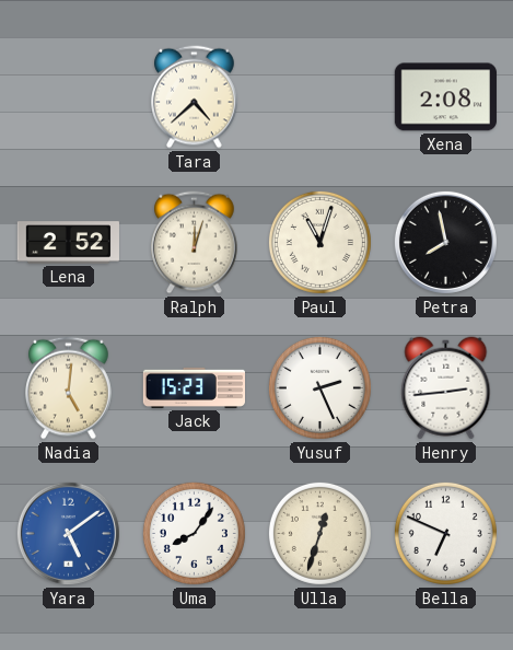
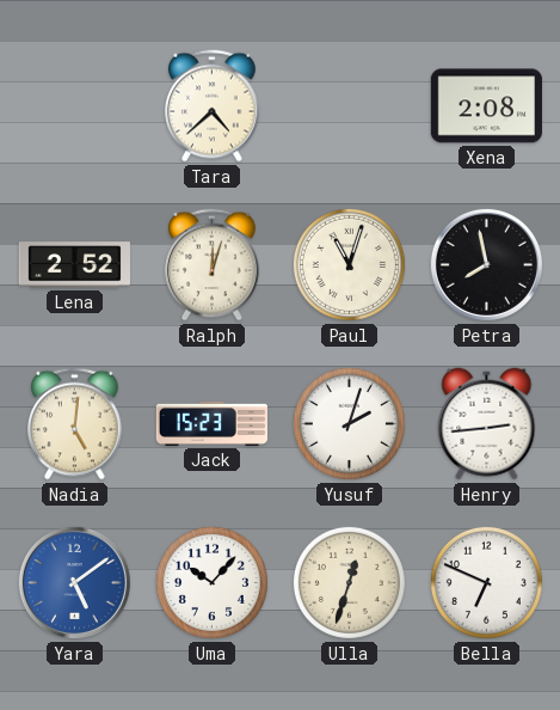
Yusuf: 2:26 -> 2:03
Uma: 8:06 -> 10:07
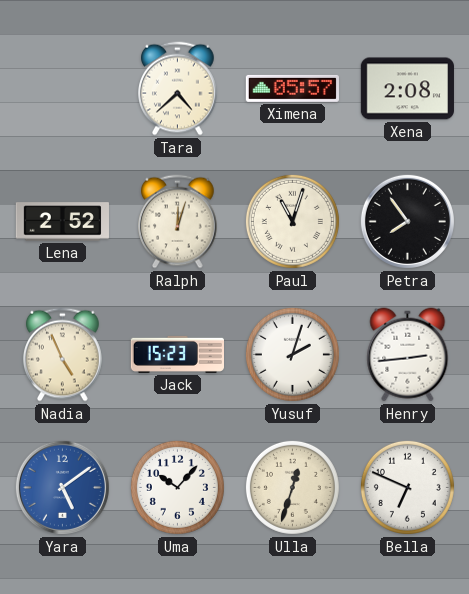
Ximena: none -> 05:57
Petra: 7:58 -> 7:54
Nadia: 5:01 -> 4:56
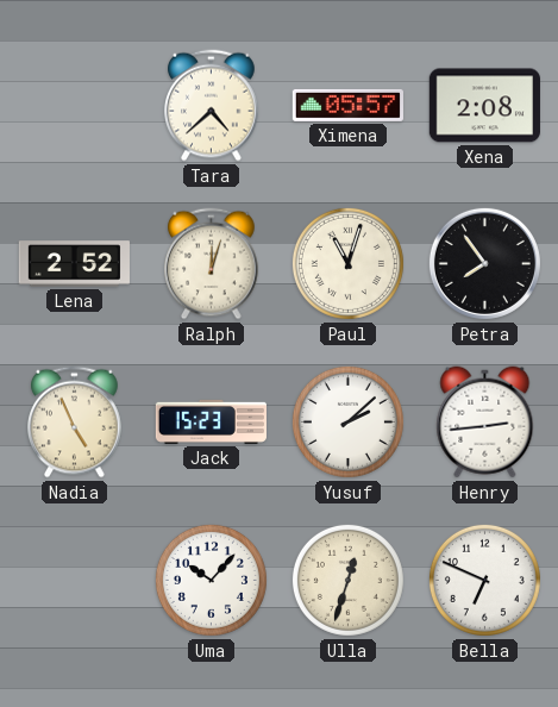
Yusuf: 2:03 -> 2:08
Yara: 5:09 -> none
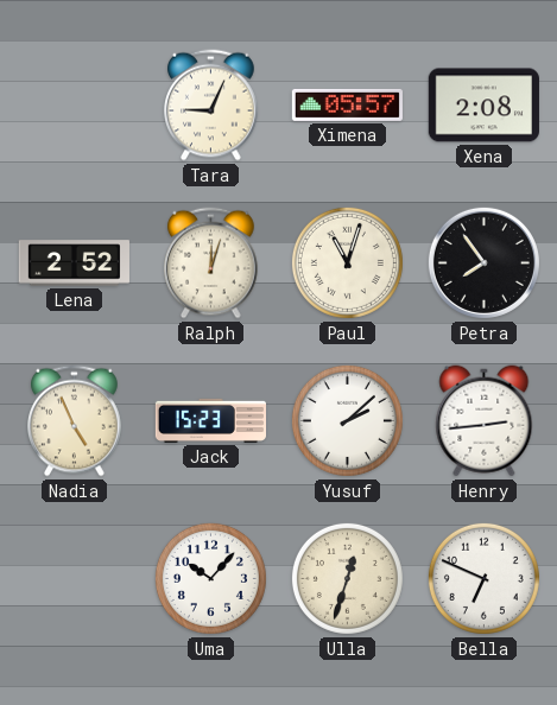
Tara: 4:38 -> 9:04
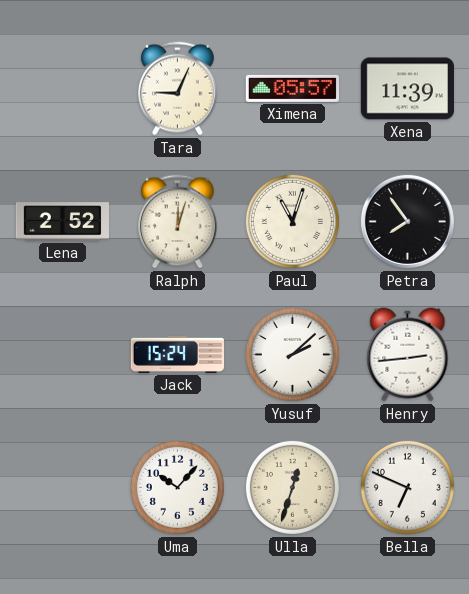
Xena: 2:08 -> 11:39
Nadia: 4:56 -> none
Jack: 15:23 -> 15:24
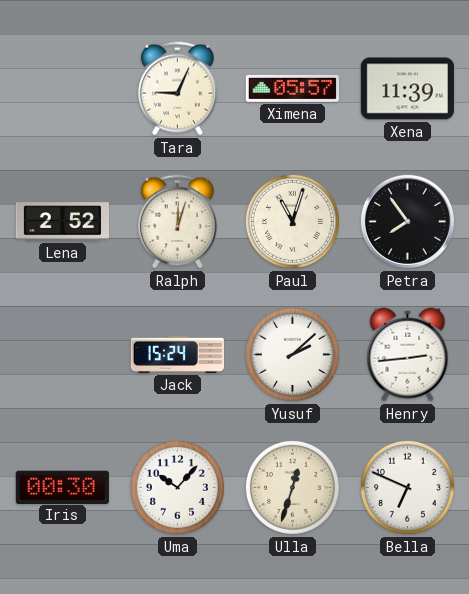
Iris: none -> 00:30
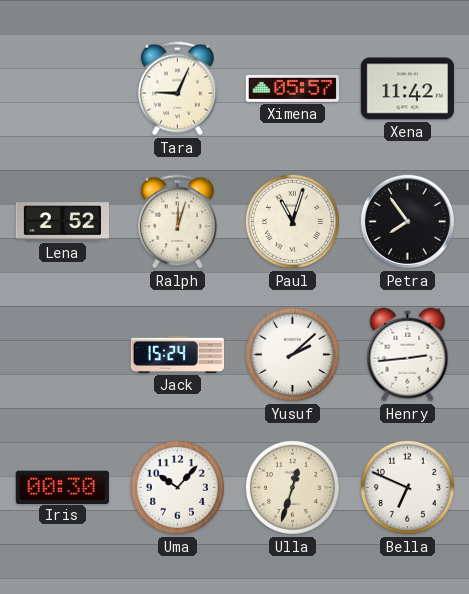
Xena: 11:39 -> 11:42
